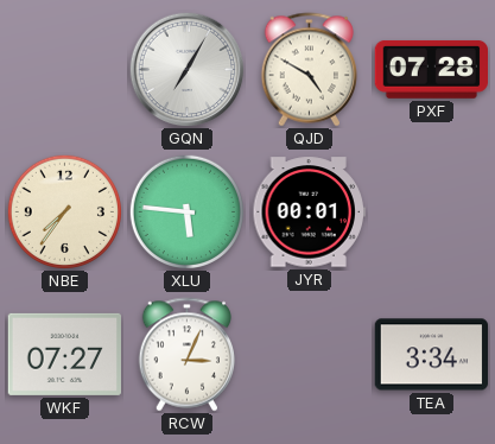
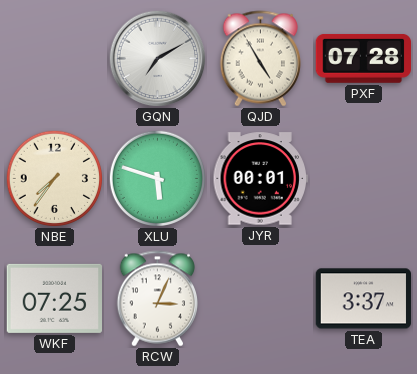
GQN: 7:05 -> 7:10
QJD: 4:50 -> 4:55
XLU: 5:46 -> 5:48
WKF: 07:27 -> 07:25
TEA: 3:34 -> 3:37
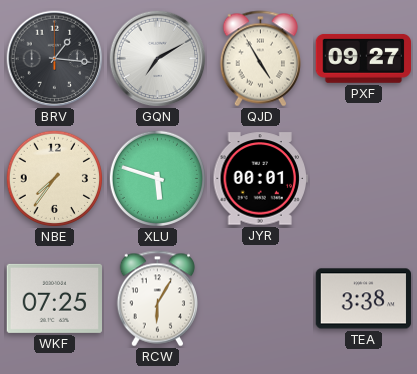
BRV: none -> 1:16
PXF: 07:28 -> 09:27
RCW: 3:04 -> 6:05
TEA: 3:37 -> 3:38
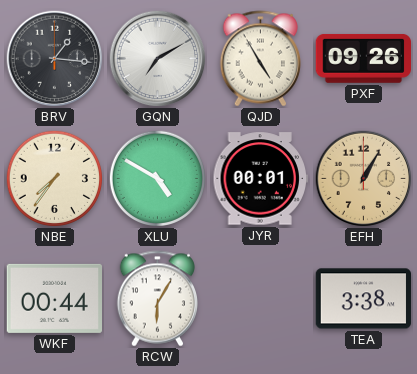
PXF: 09:27 -> 09:26
XLU: 5:48 -> 4:50
EFH: none -> 1:05
WKF: 07:25 -> 00:44
